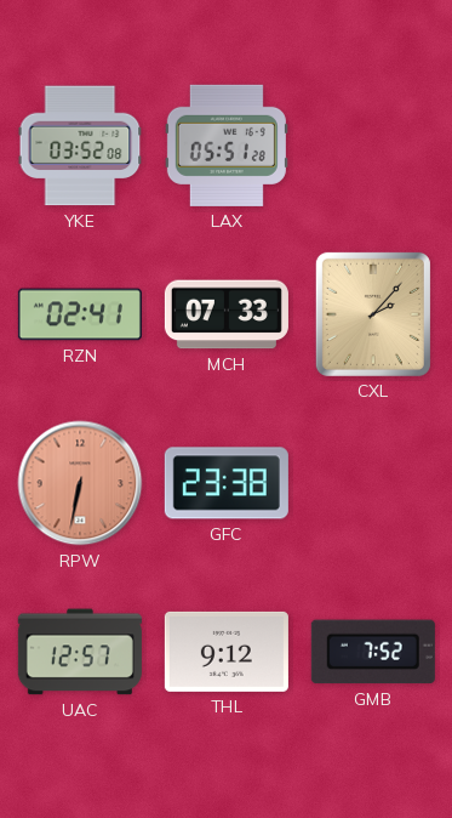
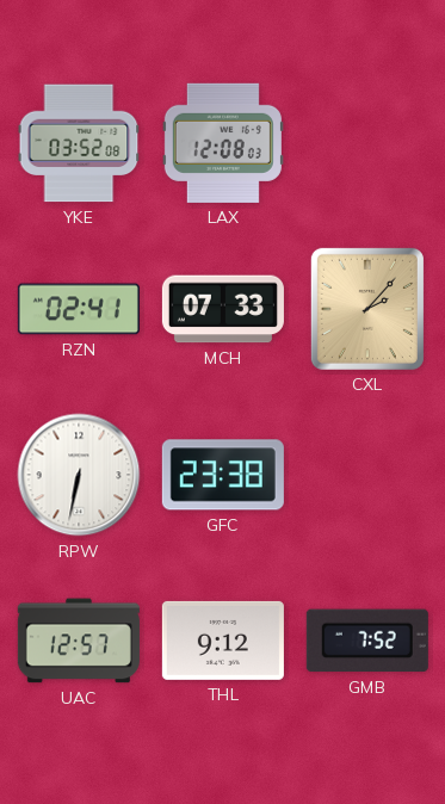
LAX: 05:51 -> 12:08
RPW dial: salmon -> white
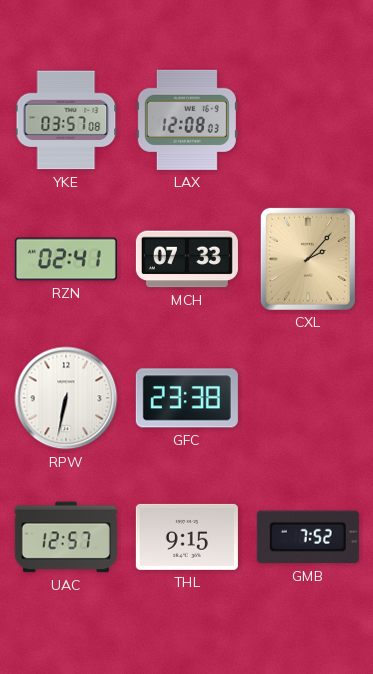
YKE: 03:52 -> 03:57
THL: 9:12 -> 9:15
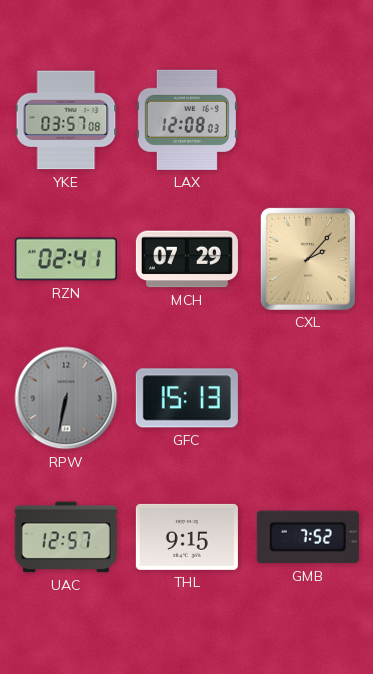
MCH: 07:33 -> 07:29
RPW dial: white -> grey
GFC: 23:38 -> 15:13
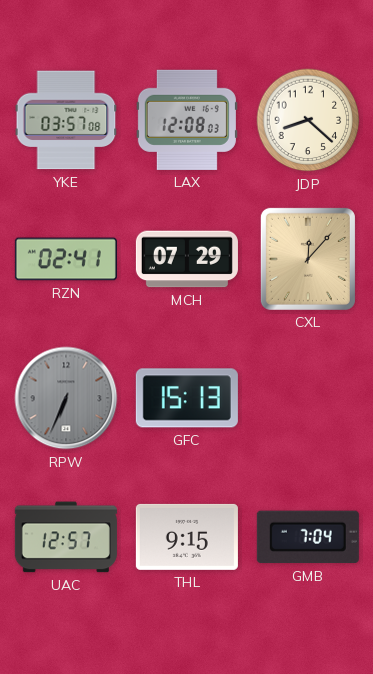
JDP: none -> 8:22
CXL: 2:07 -> 12:07
RPW: 6:32 -> 6:34
GMB: 7:52 -> 7:04
